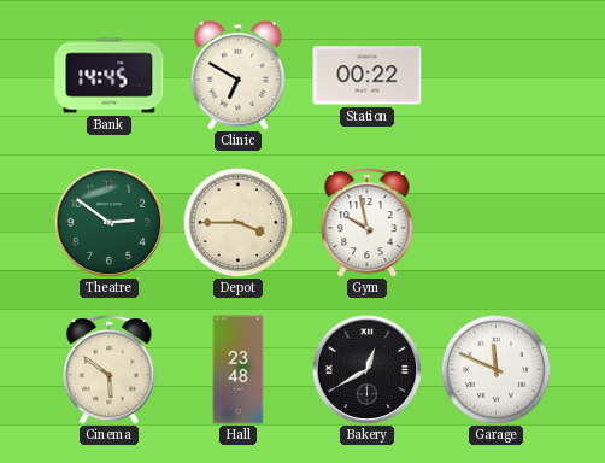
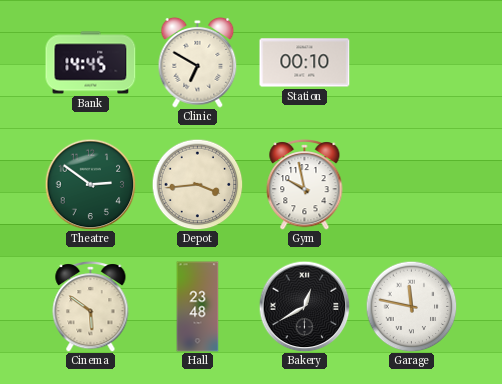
Station: 00:22 -> 00:10
Depot: 3:45 -> 3:44
Garage: 11:49 -> 11:47
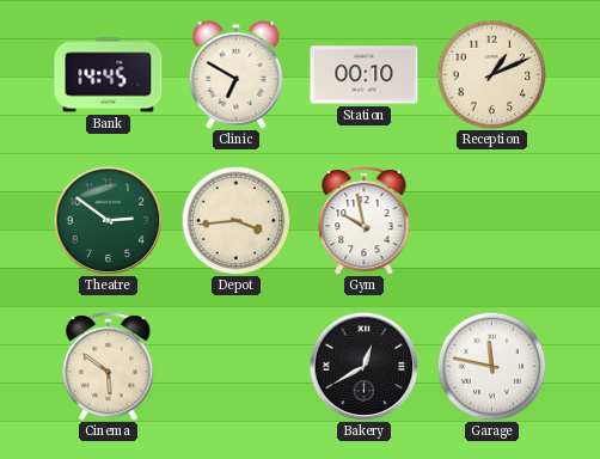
Reception: none -> 1:11
Hall: 23:48 -> none
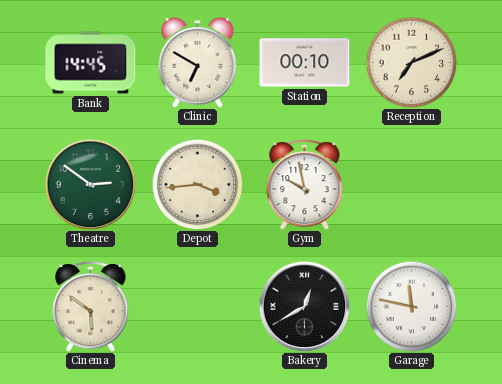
Reception: 1:11 -> 7:11
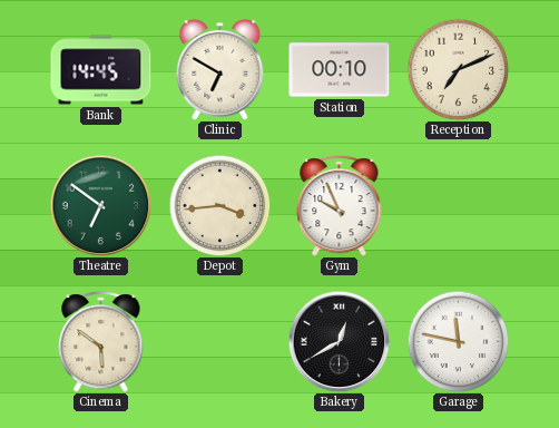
Theatre: 2:51 -> 6:51
Gym: 9:58 -> 9:56
